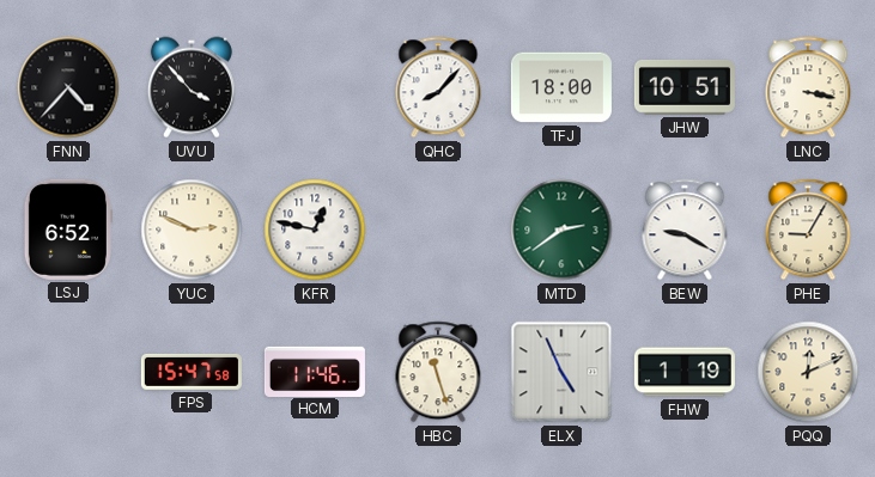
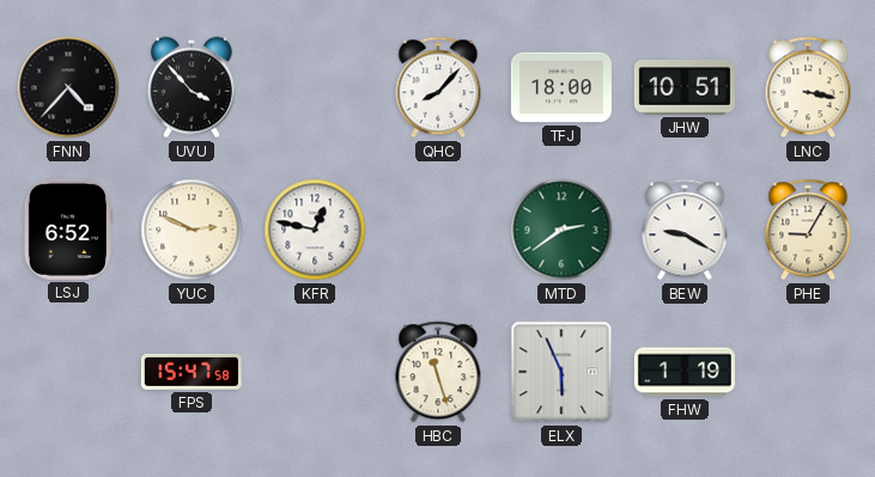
HCM: 11:46 -> none
ELX: 4:56 -> 5:56
PQQ: 12:11 -> none
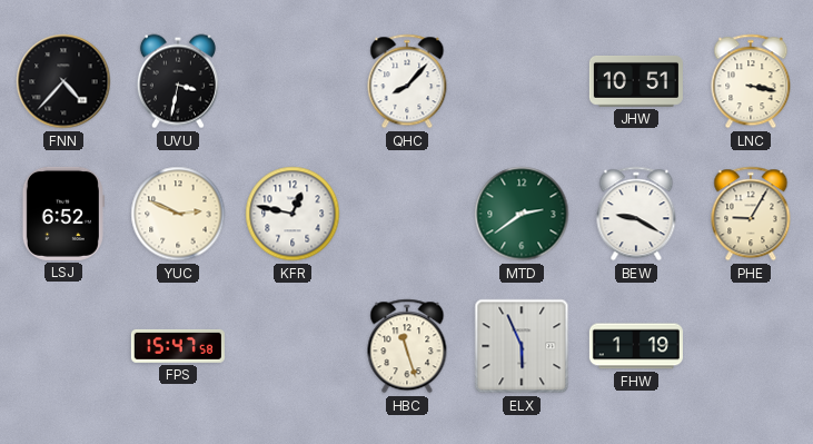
UVU: 3:53 -> 3:32
TFJ: 18:00 -> none
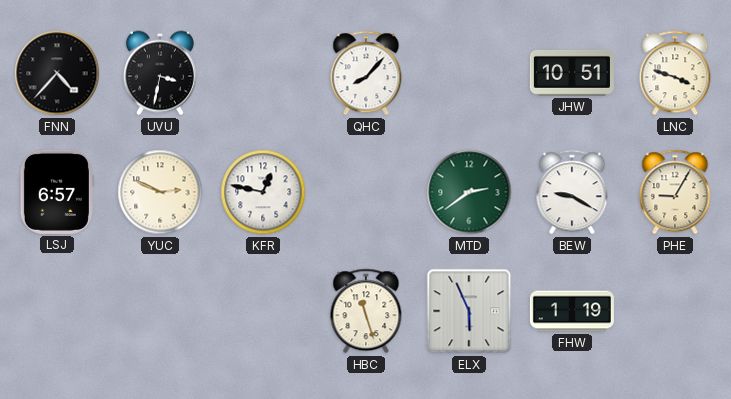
LNC: 3:17 -> 3:48
LSJ: 6:52 -> 6:57
FPS: 15:47 -> none
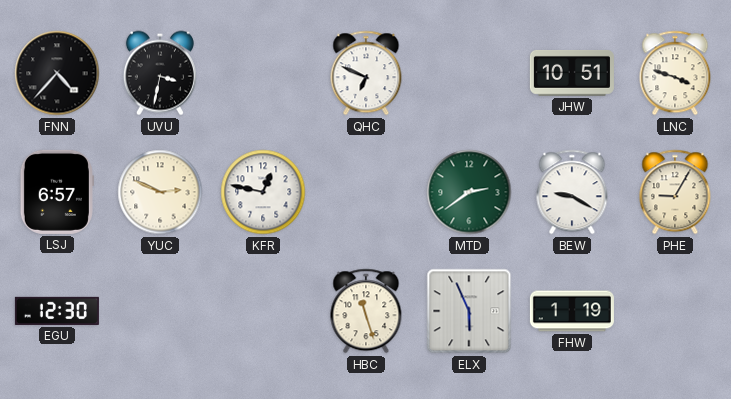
QHC: 8:07 -> 6:49
EGU: none -> 12:30
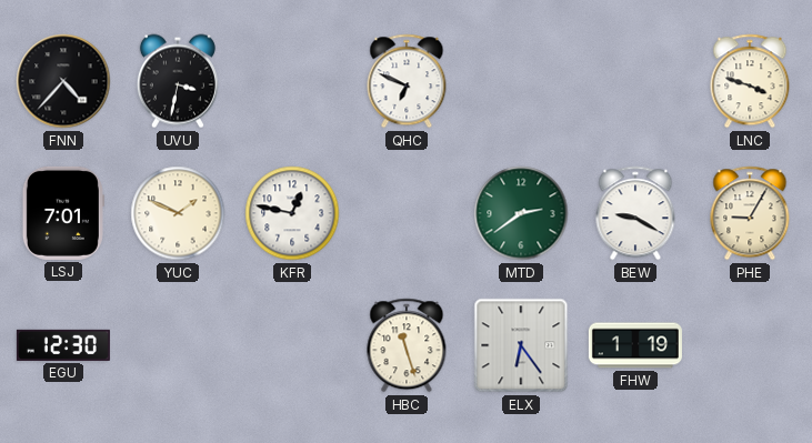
JHW: 10:51 -> none
LSJ: 6:57 -> 7:01
YUC: 2:49 -> 1:49
ELX: 5:56 -> 6:24
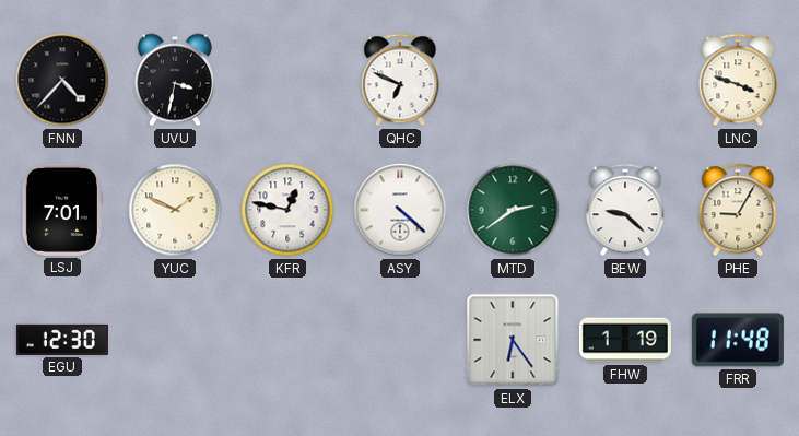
ASY: none -> 4:22
BEW: 9:20 -> 9:22
HBC: 11:27 -> none
FRR: none -> 11:48
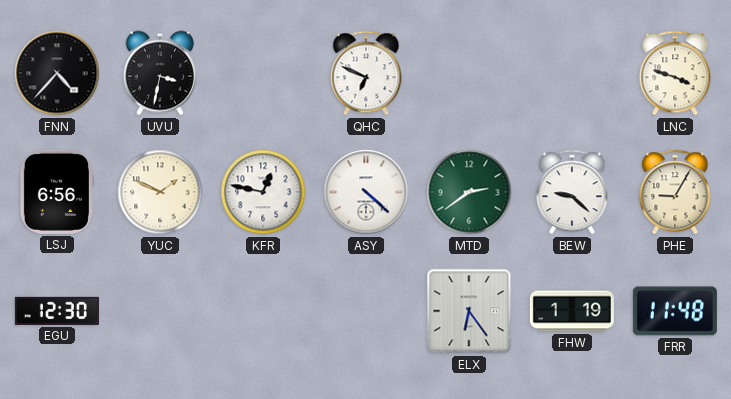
LSJ: 7:01 -> 6:56
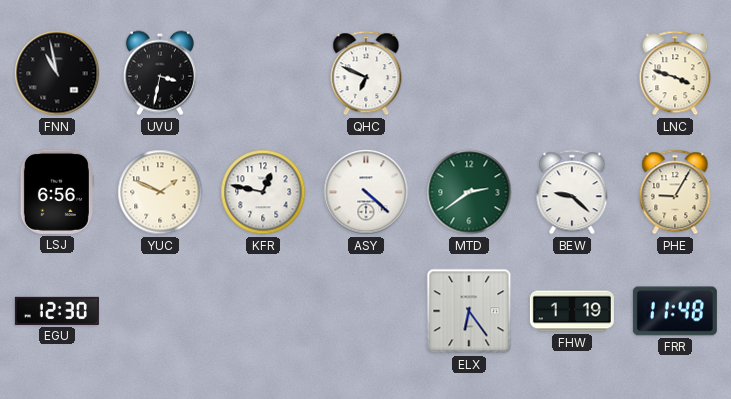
FNN: 4:37 -> 10:58
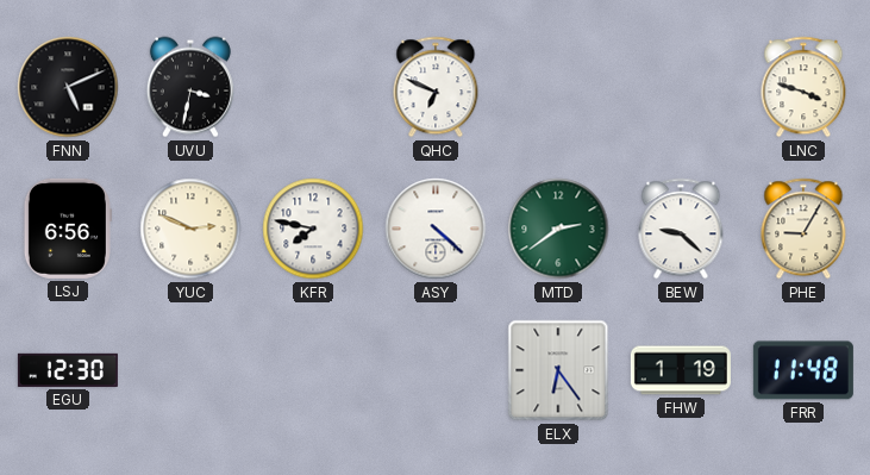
FNN: 10:58 -> 5:11
YUC: 1:49 -> 2:49
KFR: 12:47 -> 7:47
